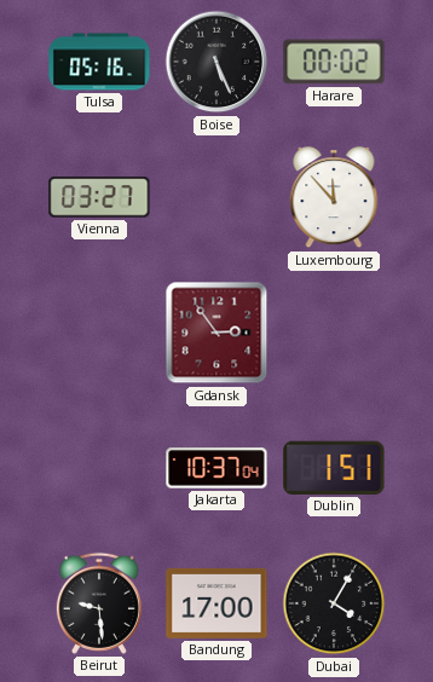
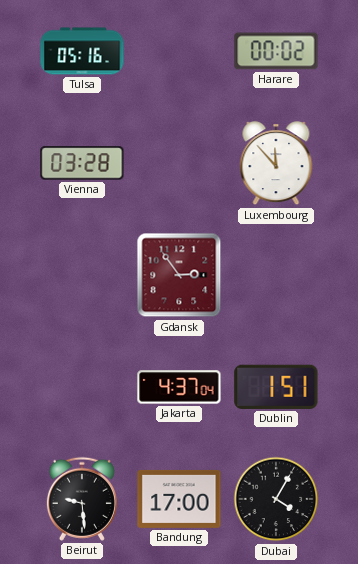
Boise: 5:26 -> none
Vienna: 03:27 -> 03:28
Jakarta: 10:37 -> 4:37
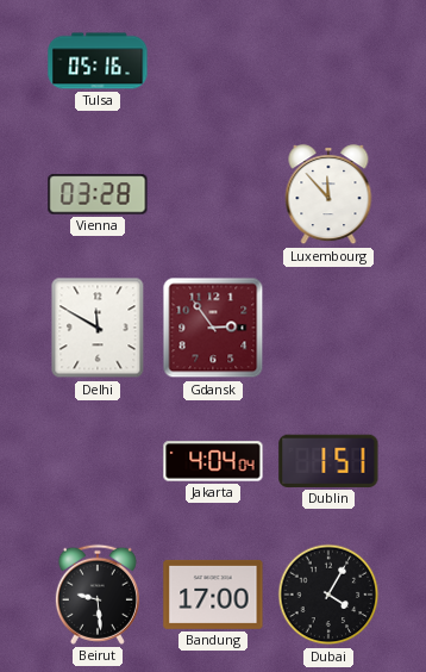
Harare: 00:02 -> none
Delhi: none -> 11:50
Jakarta: 4:37 -> 4:04
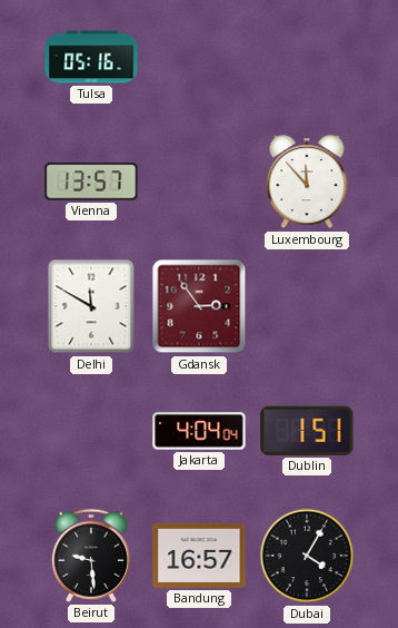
Vienna: 03:28 -> 13:57
Bandung: 17:00 -> 16:57
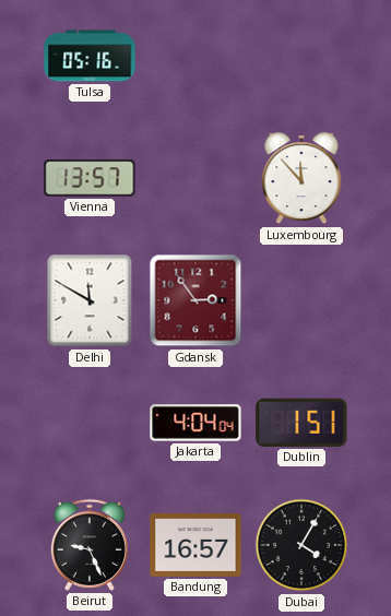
Beirut: 9:29 -> 9:26
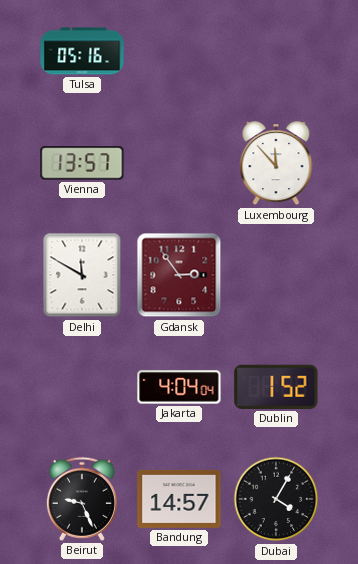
Dublin: 1:51 -> 1:52
Bandung: 16:57 -> 14:57
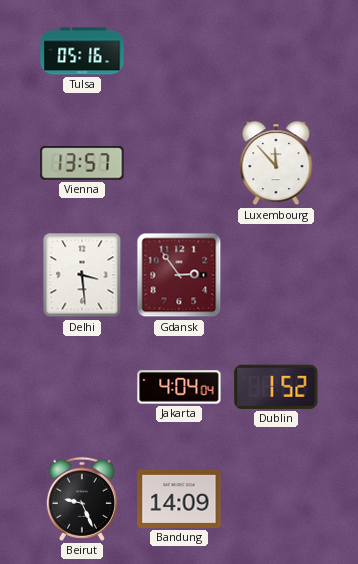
Delhi: 11:50 -> 3:29
Bandung: 14:57 -> 14:09
Dubai: 4:05 -> none
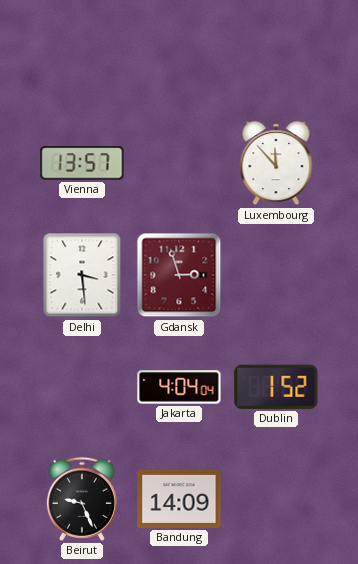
Tulsa: 05:16 -> none
Gdansk: 2:54 -> 2:57
